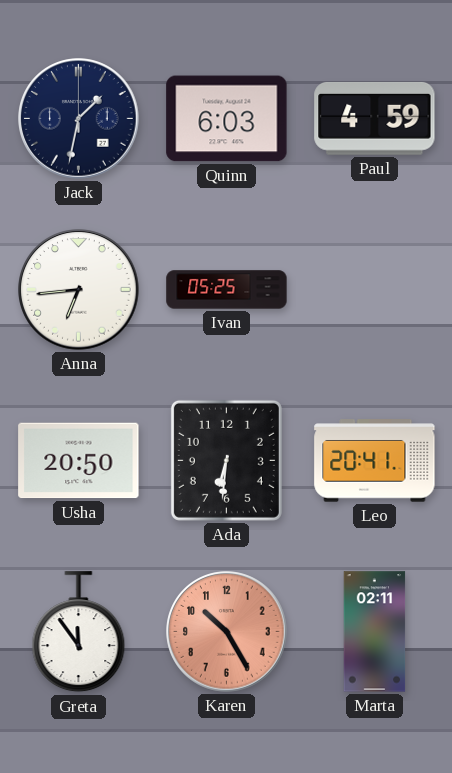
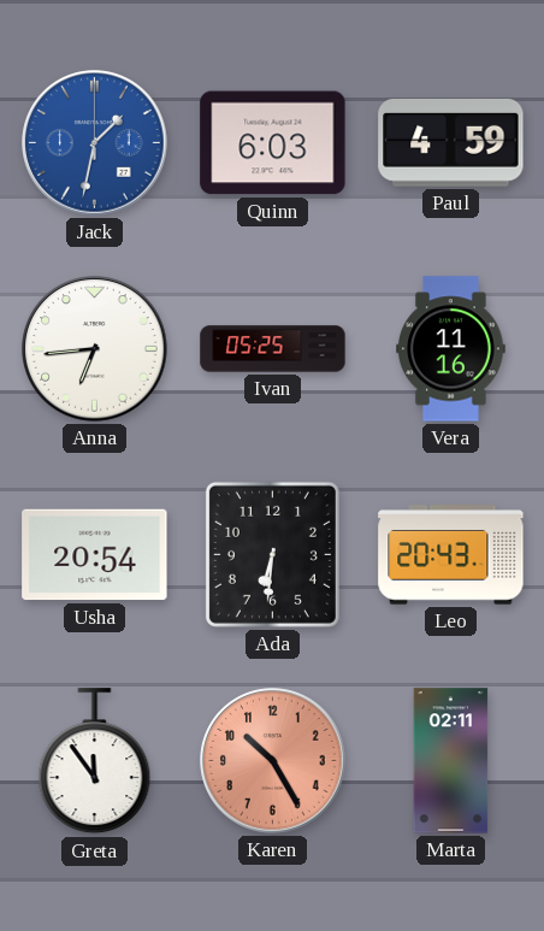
Jack dial: navy -> blue
Vera: none -> 11:16
Usha: 20:50 -> 20:54
Leo: 20:41 -> 20:43
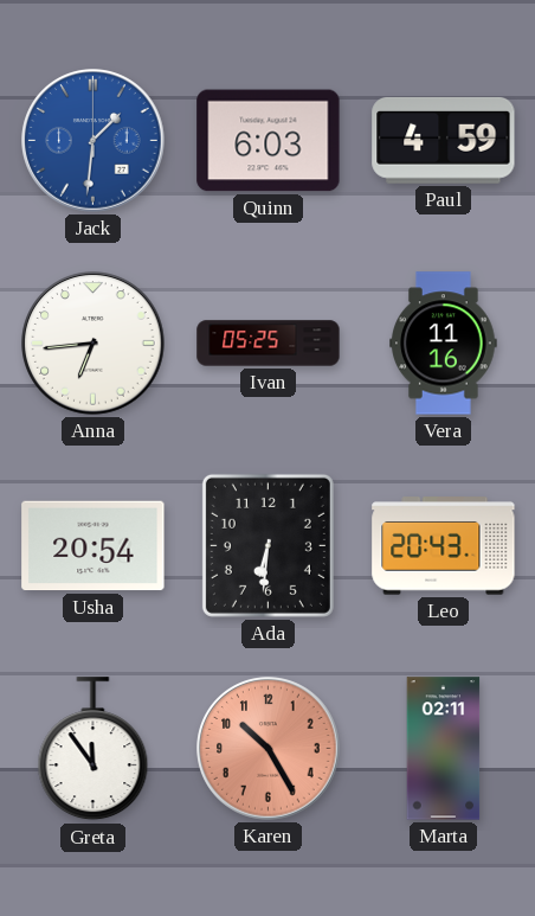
Jack: 1:32 -> 1:31
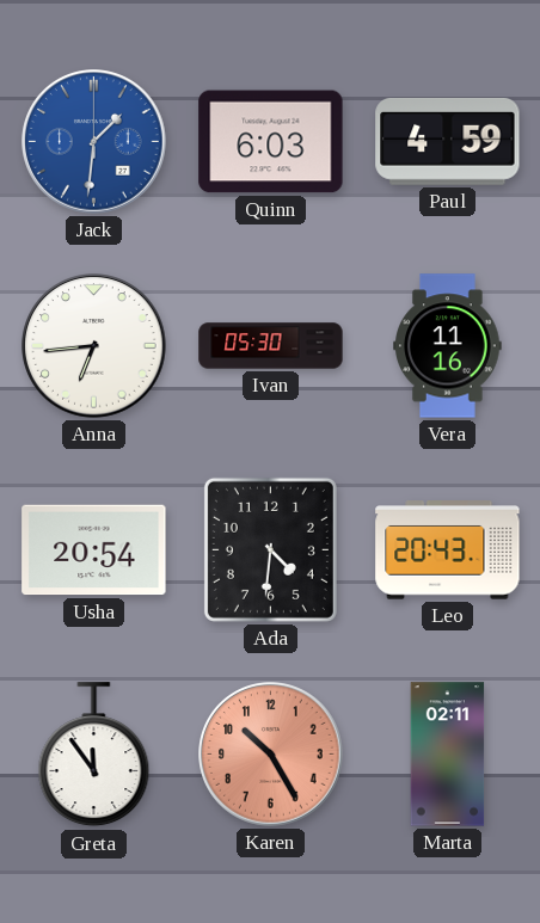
Ivan: 05:25 -> 05:30
Ada: 6:31 -> 4:31
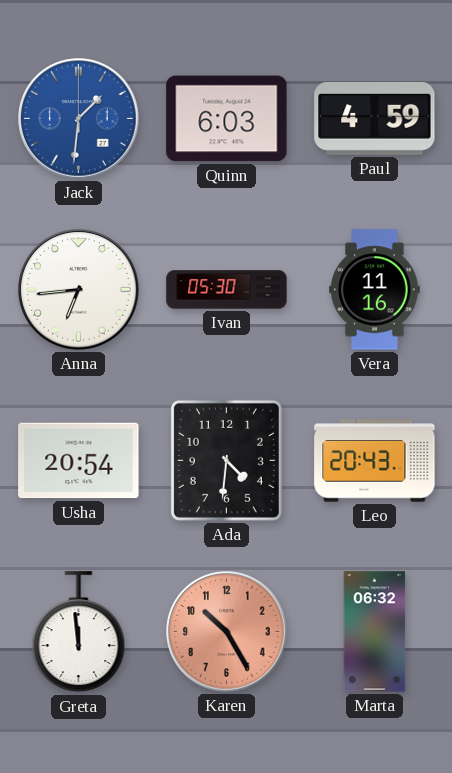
Greta: 11:54 -> 11:59
Marta: 02:11 -> 06:32
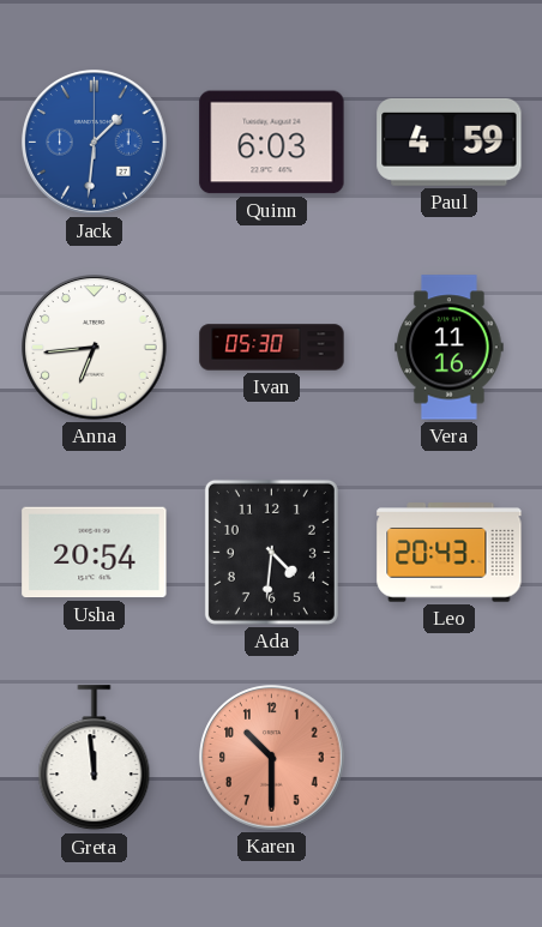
Karen: 10:25 -> 10:30
Marta: 06:32 -> none
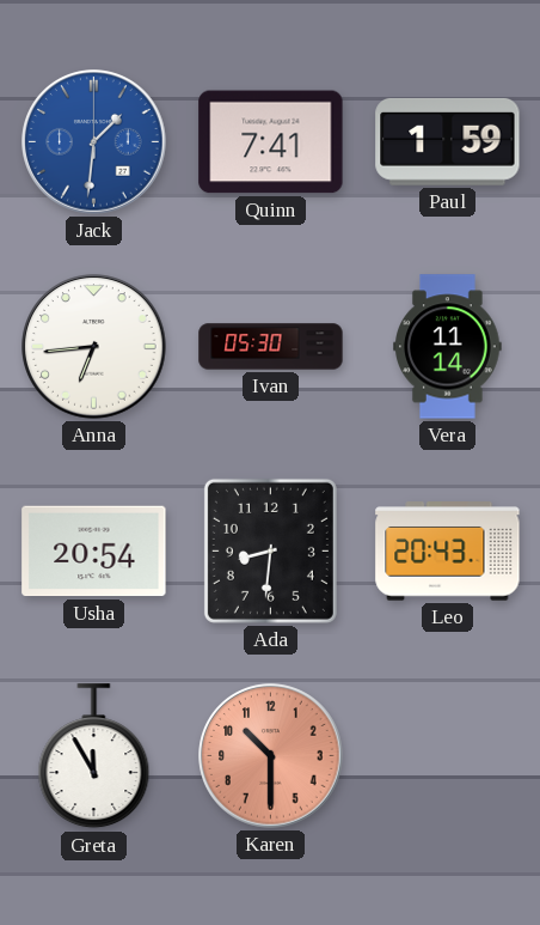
Quinn: 6:03 -> 7:41
Paul: 4:59 -> 1:59
Vera: 11:16 -> 11:14
Ada: 4:31 -> 8:31
Greta: 11:59 -> 11:55
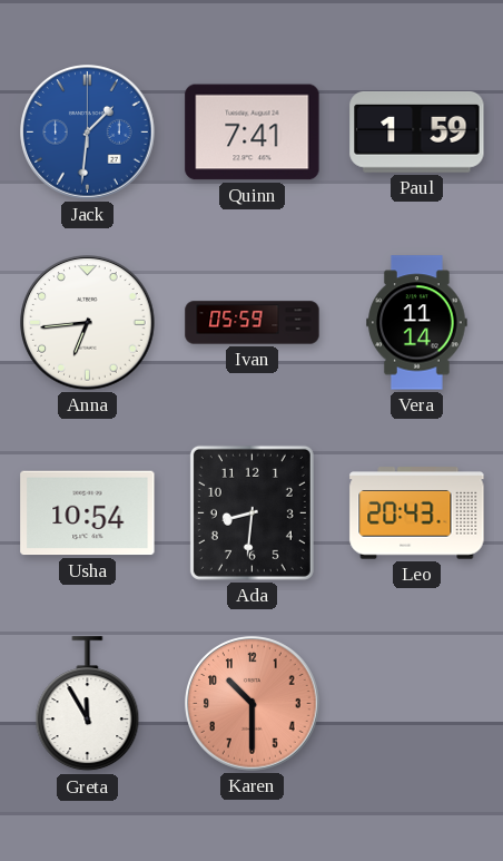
Ivan: 05:30 -> 05:59
Usha: 20:54 -> 10:54
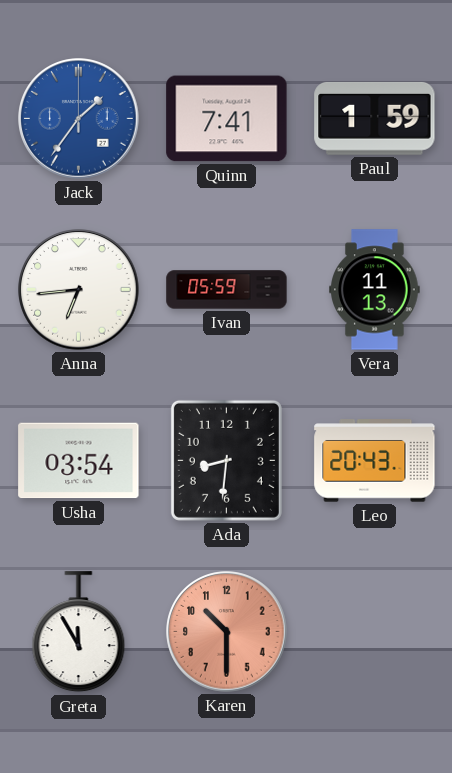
Jack: 1:31 -> 1:36
Vera: 11:14 -> 11:13
Usha: 10:54 -> 03:54
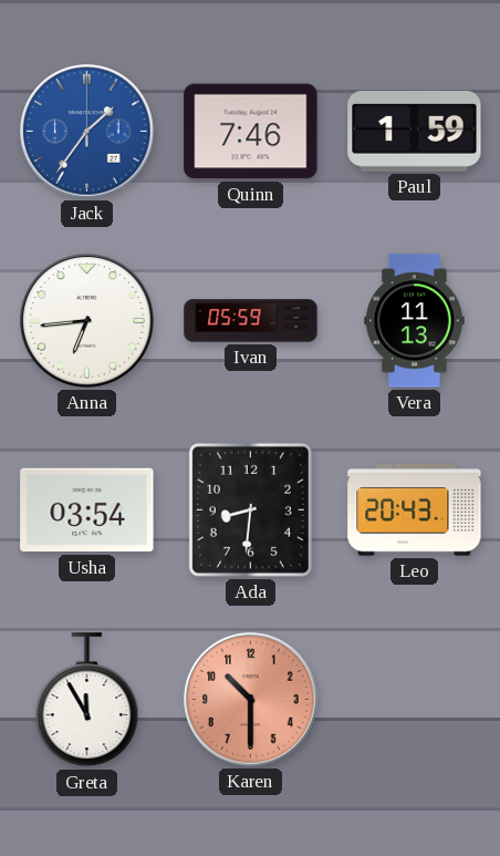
Quinn: 7:41 -> 7:46
